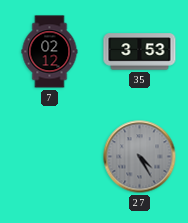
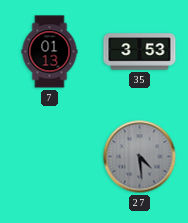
7: 02:12 -> 01:13
27: 4:25 -> 4:29
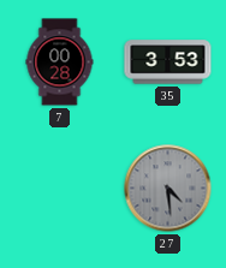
7: 01:13 -> 00:28
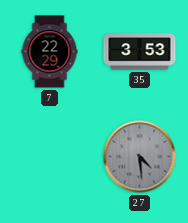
7: 00:28 -> 22:29
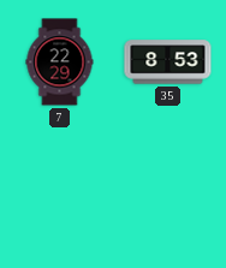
35: 3:53 -> 8:53
27: 4:29 -> none
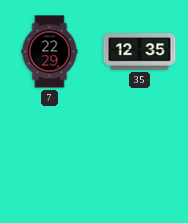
35: 8:53 -> 12:35
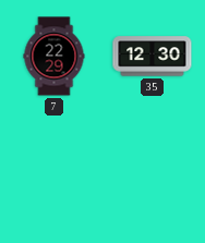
35: 12:35 -> 12:30
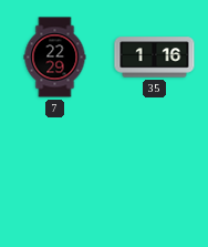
35: 12:30 -> 1:16
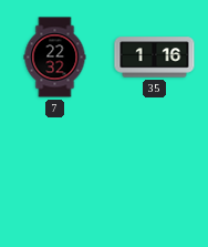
7: 22:29 -> 22:32
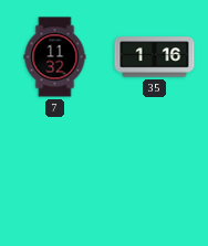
7: 22:32 -> 11:32
